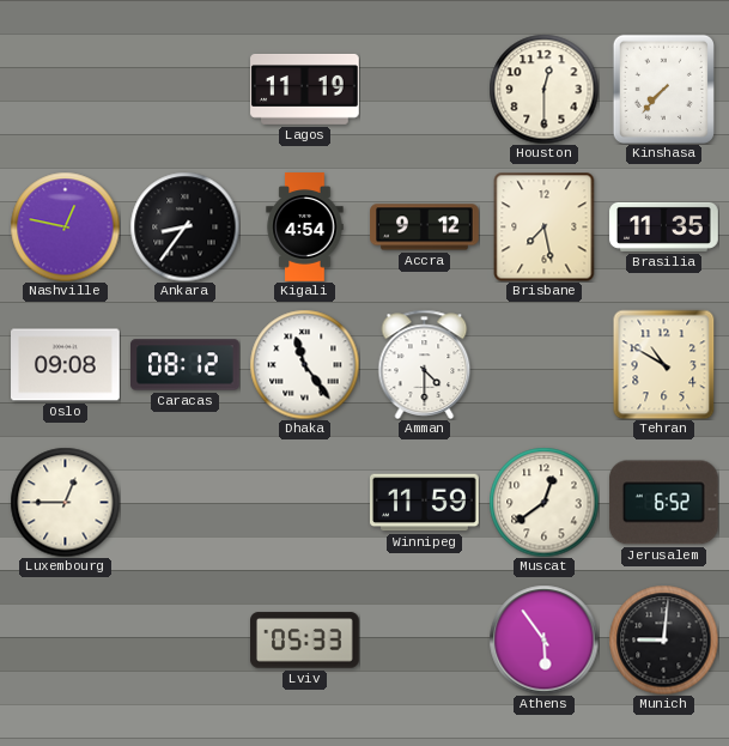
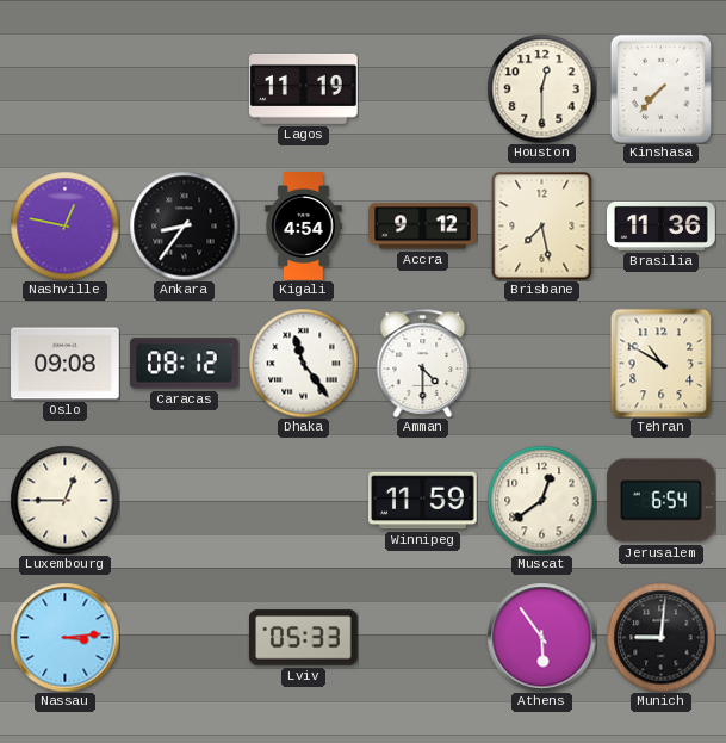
Brasilia: 11:35 -> 11:36
Jerusalem: 6:52 -> 6:54
Nassau: none -> 3:14
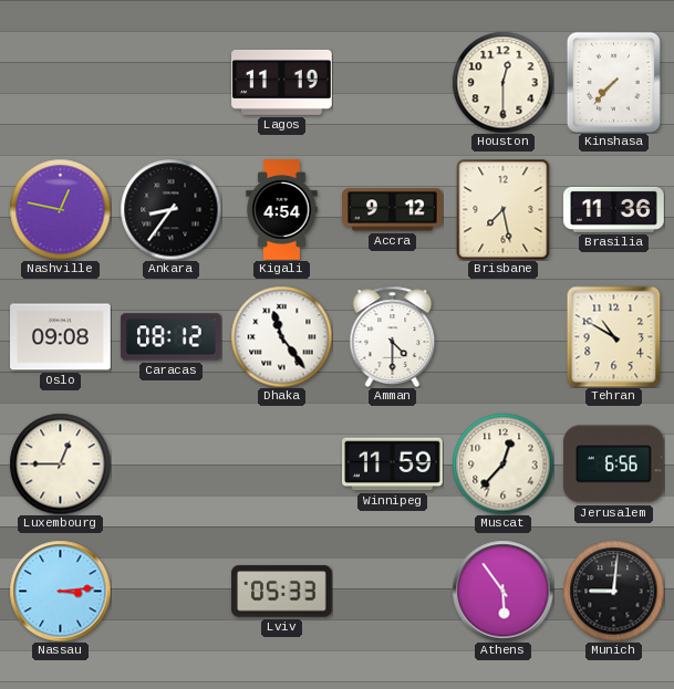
Muscat: 12:39 -> 12:37
Jerusalem: 6:54 -> 6:56
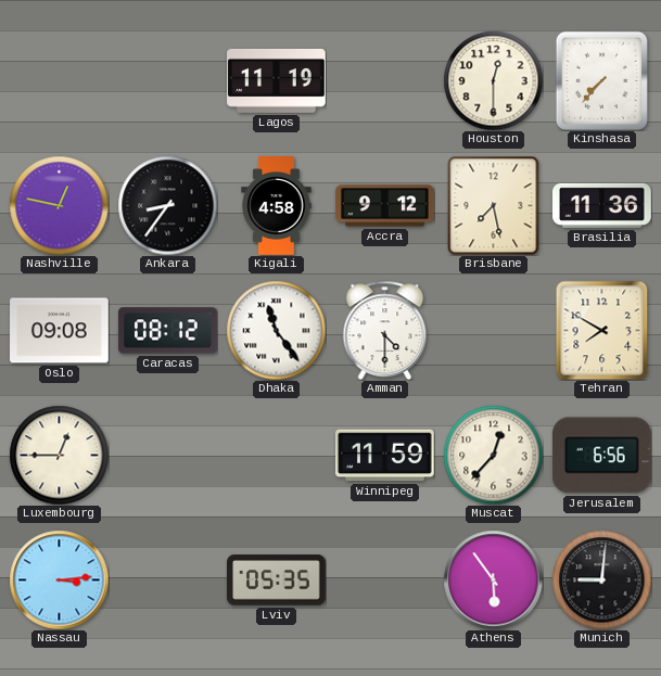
Kigali: 4:54 -> 4:58
Tehran: 10:50 -> 7:50
Lviv: 05:33 -> 05:35
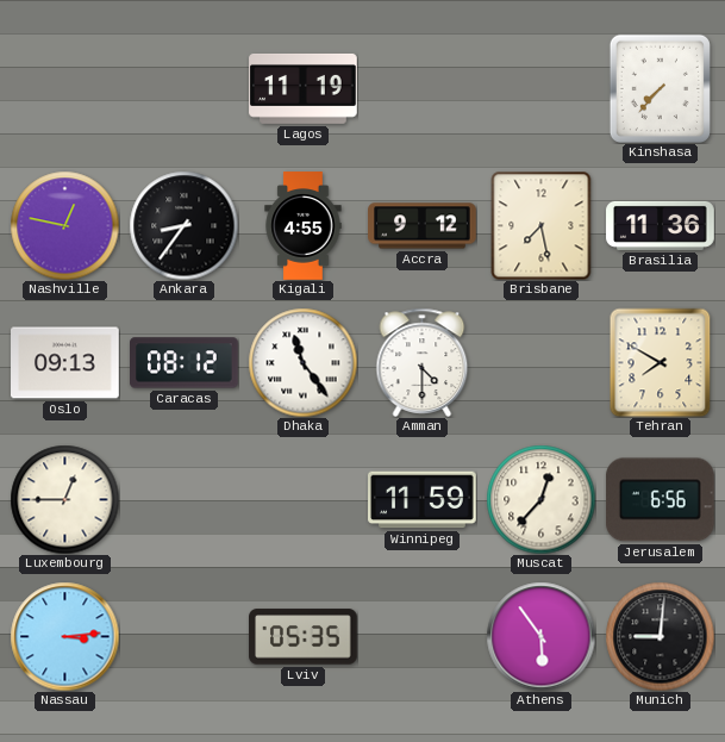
Houston: 12:30 -> none
Kigali: 4:58 -> 4:55
Oslo: 09:08 -> 09:13
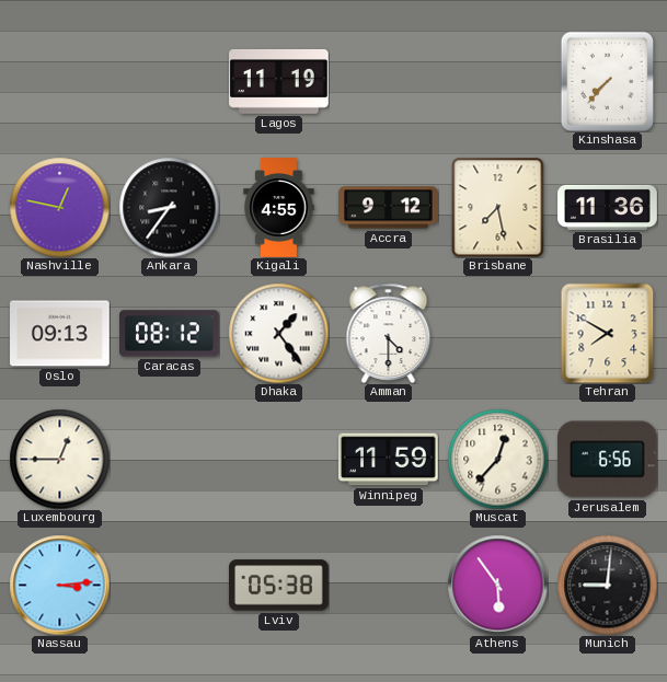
Dhaka: 11:24 -> 1:24
Lviv: 05:35 -> 05:38
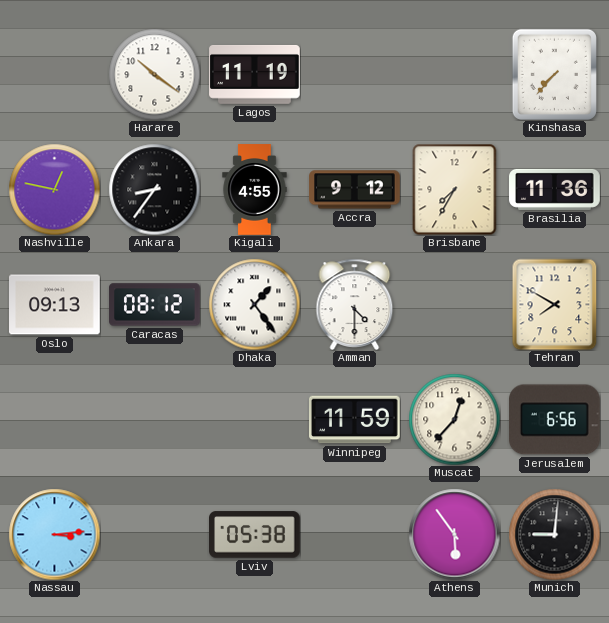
Harare: none -> 10:21
Brisbane: 7:28 -> 7:35
Luxembourg: 12:45 -> none
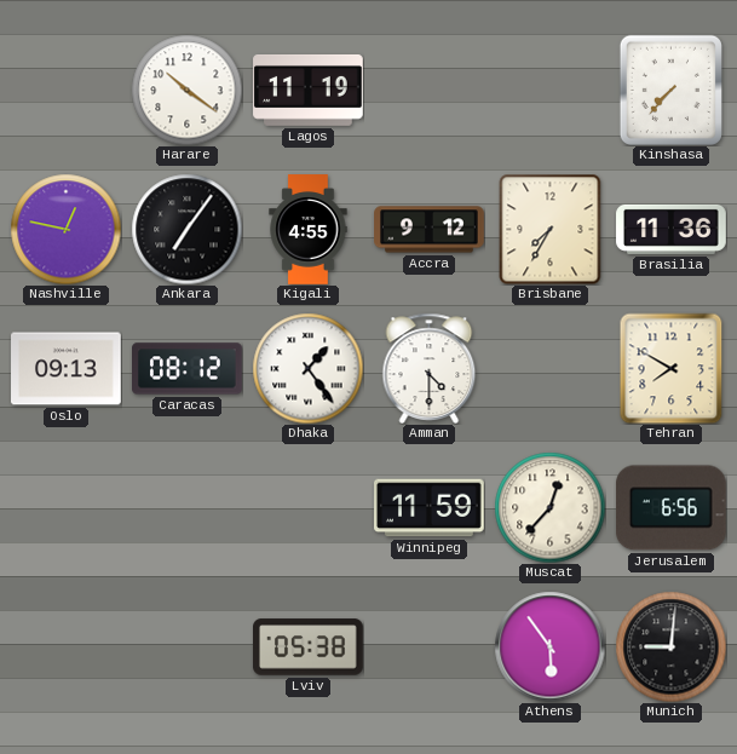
Ankara: 8:36 -> 7:06
Nassau: 3:14 -> none
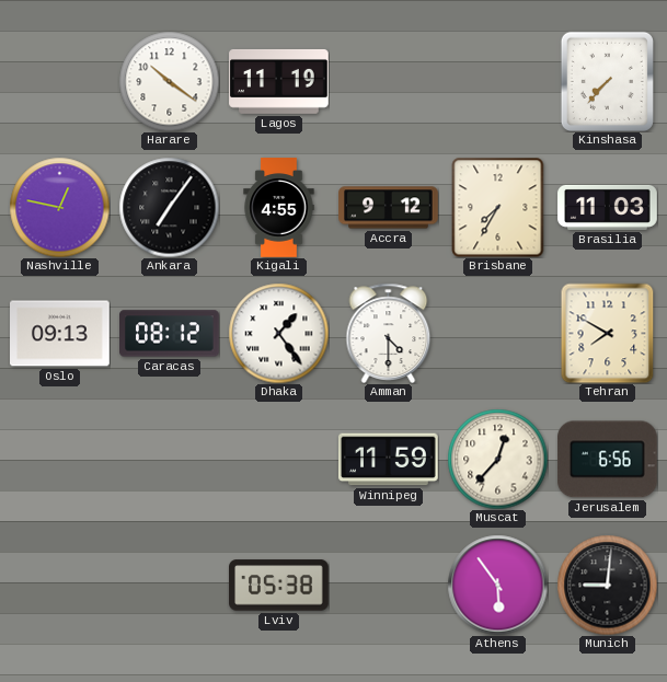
Brasilia: 11:36 -> 11:03
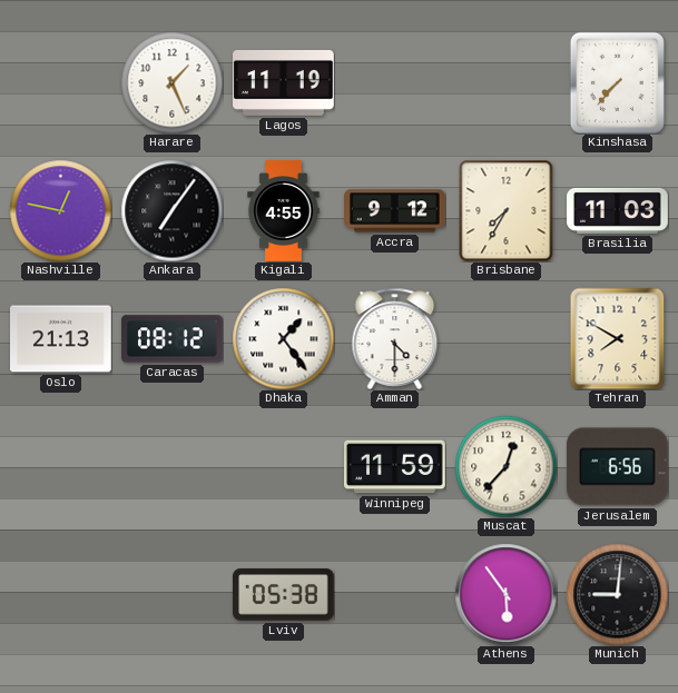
Harare: 10:21 -> 1:26
Oslo: 09:13 -> 21:13
